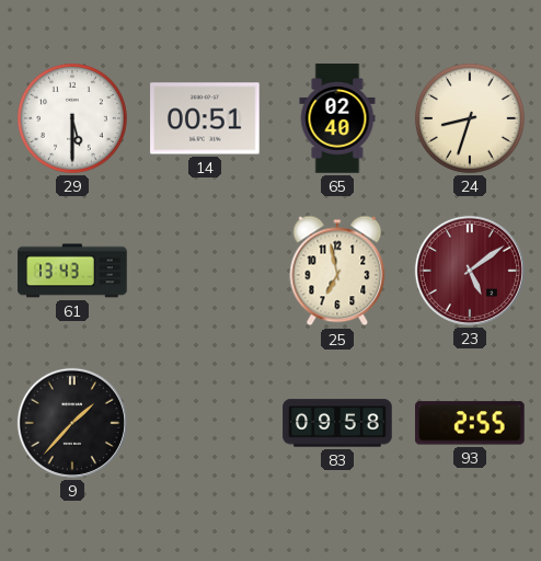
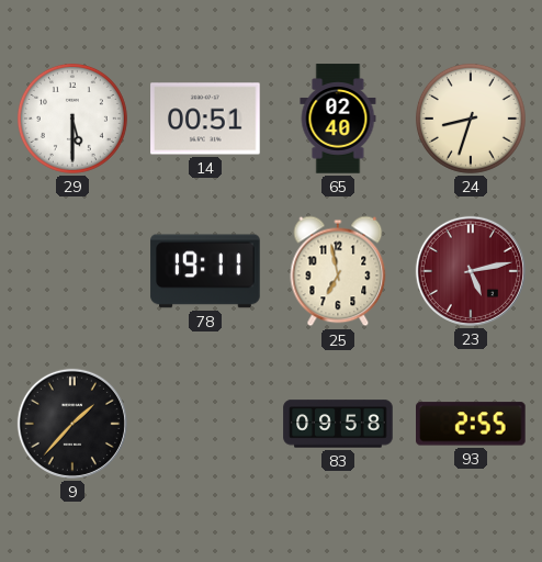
61: 13:43 -> none
78: none -> 19:11
23: 5:09 -> 5:13
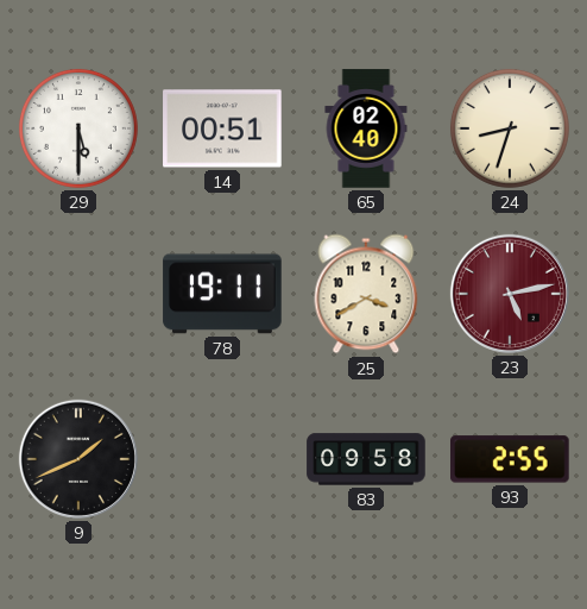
25: 6:58 -> 3:40
9: 1:37 -> 1:41
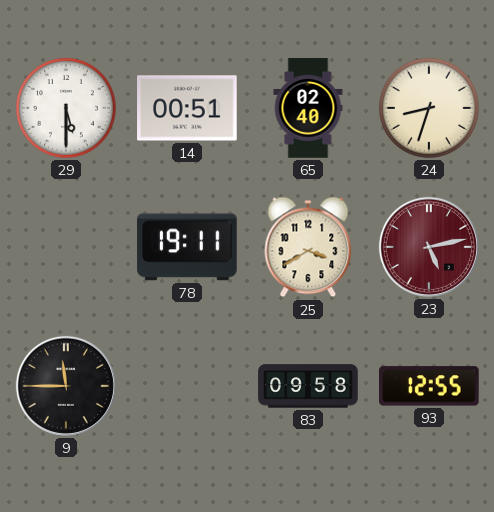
9: 1:41 -> 11:45
93: 2:55 -> 12:55
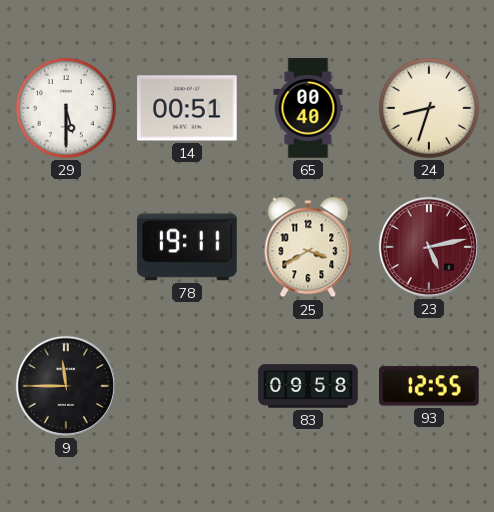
65: 02:40 -> 00:40
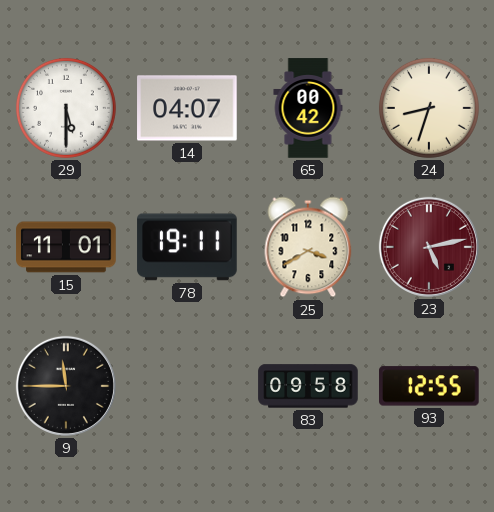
14: 00:51 -> 04:07
65: 00:40 -> 00:42
15: none -> 11:01
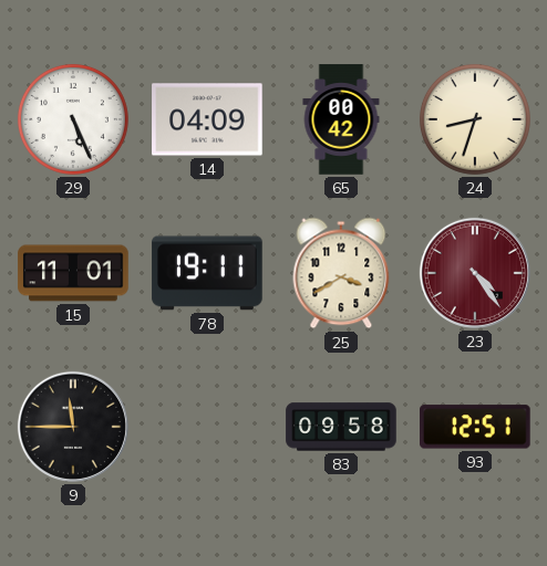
29: 5:30 -> 5:26
14: 04:07 -> 04:09
23: 5:13 -> 4:24
93: 12:55 -> 12:51
